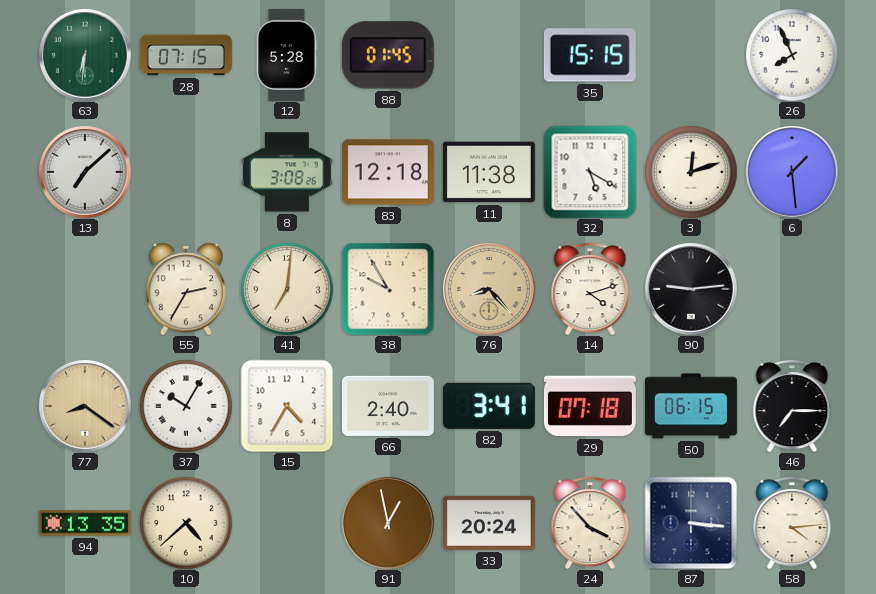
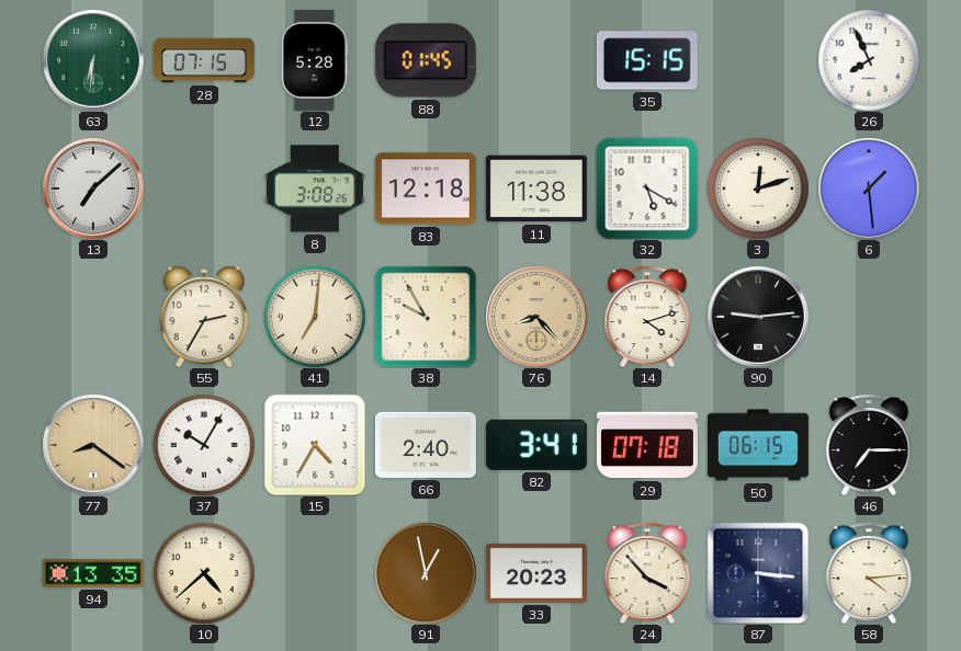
33: 20:24 -> 20:23
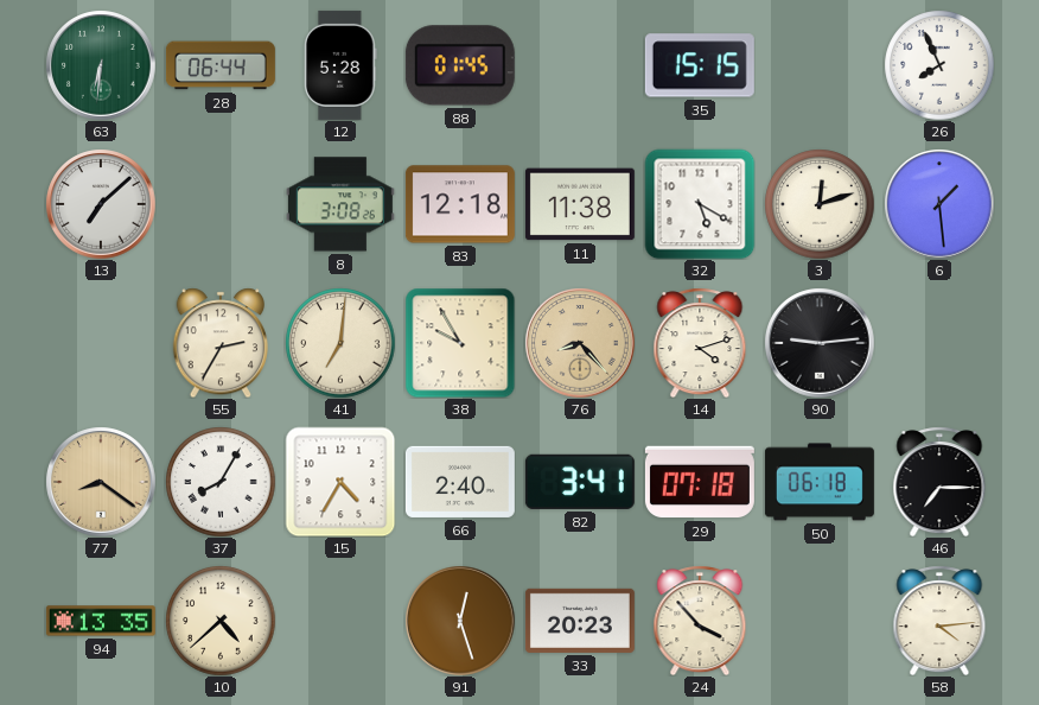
28: 07:15 -> 06:44
37: 10:05 -> 8:05
50: 06:15 -> 06:18
91: 12:58 -> 12:27
87: 3:16 -> none
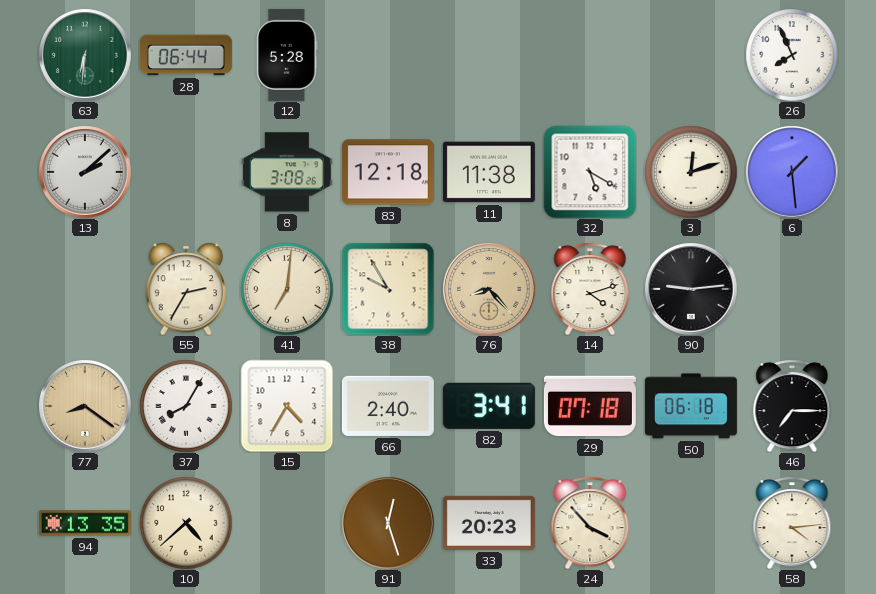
88: 01:45 -> none
35: 15:15 -> none
13: 7:08 -> 2:08
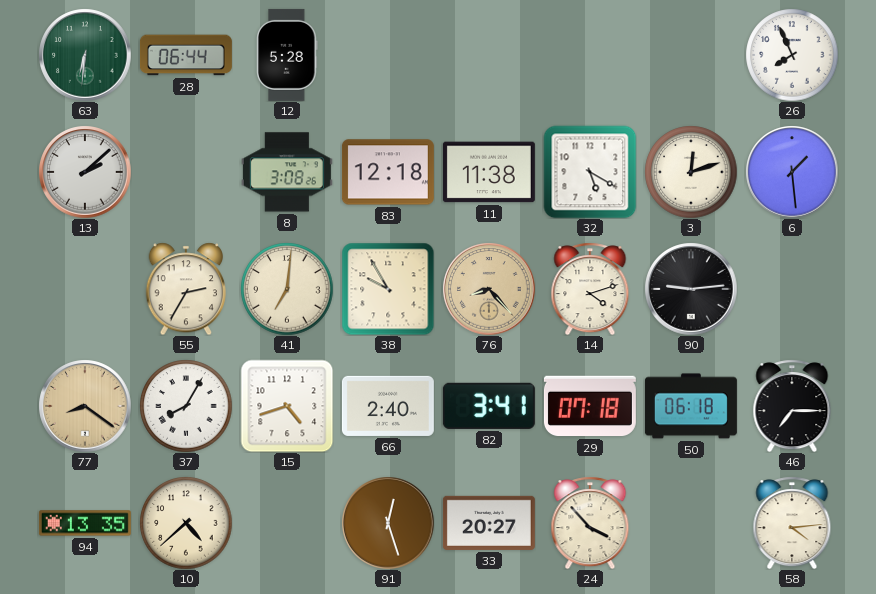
15: 4:35 -> 4:42
33: 20:23 -> 20:27
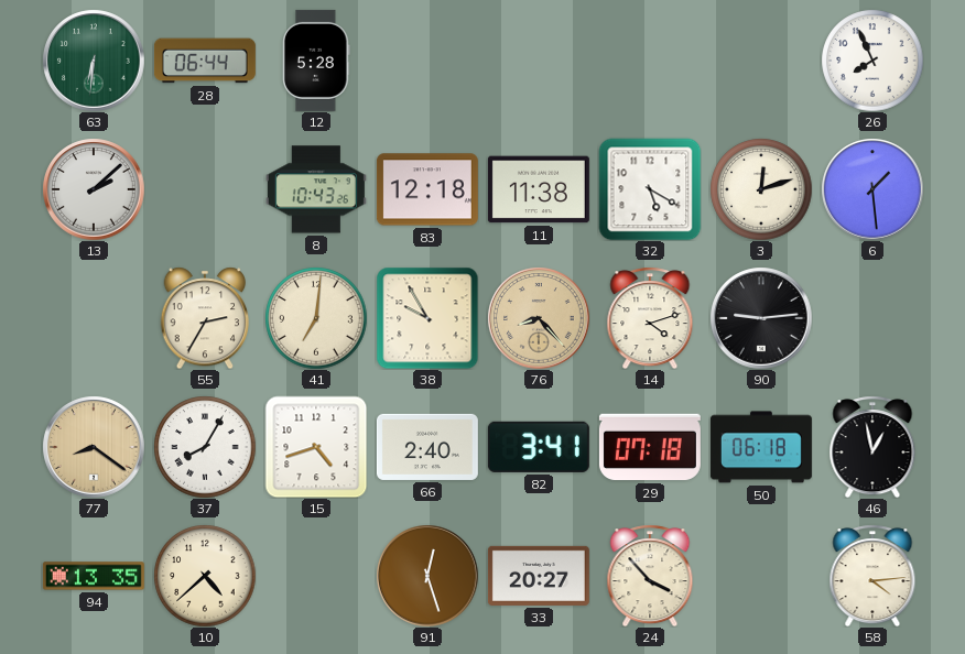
8: 3:08 -> 10:43
46: 7:15 -> 12:58
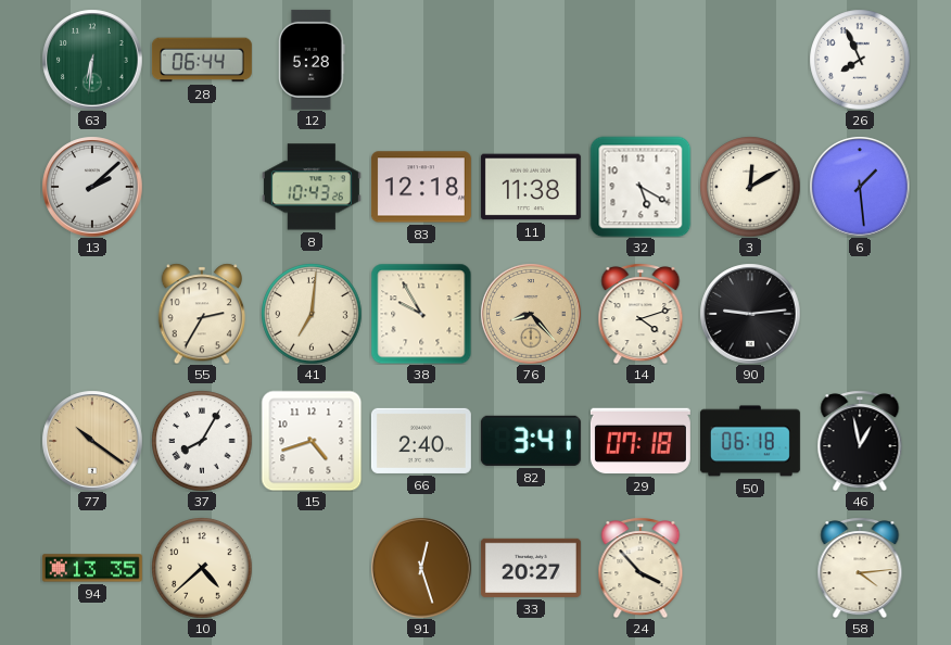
3: 12:12 -> 12:10
77: 8:21 -> 10:21
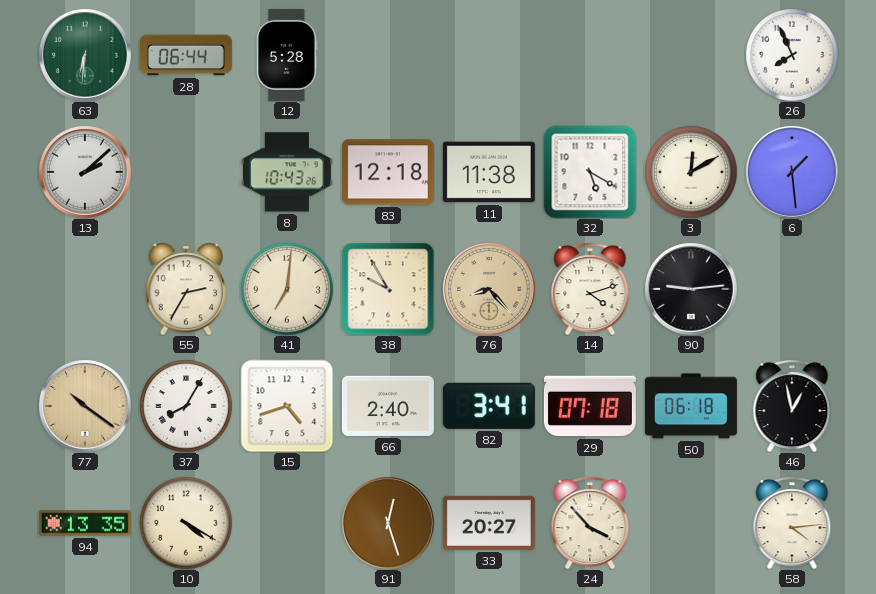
10: 4:38 -> 4:20
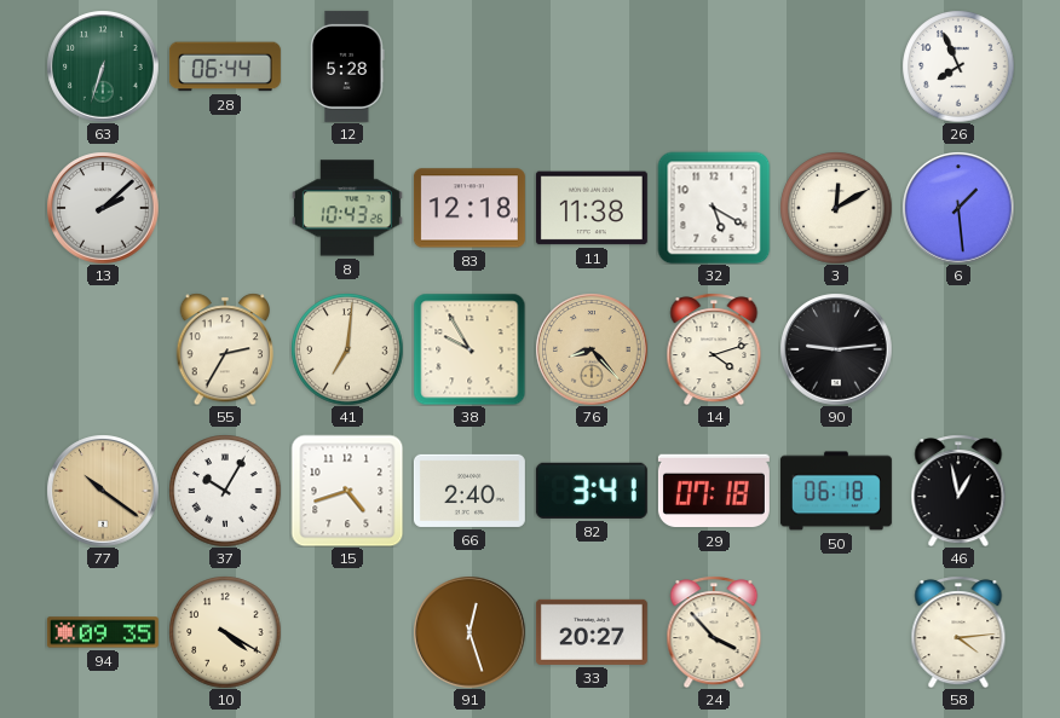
63: 6:31 -> 6:33
37: 8:05 -> 10:05
94: 13:35 -> 09:35
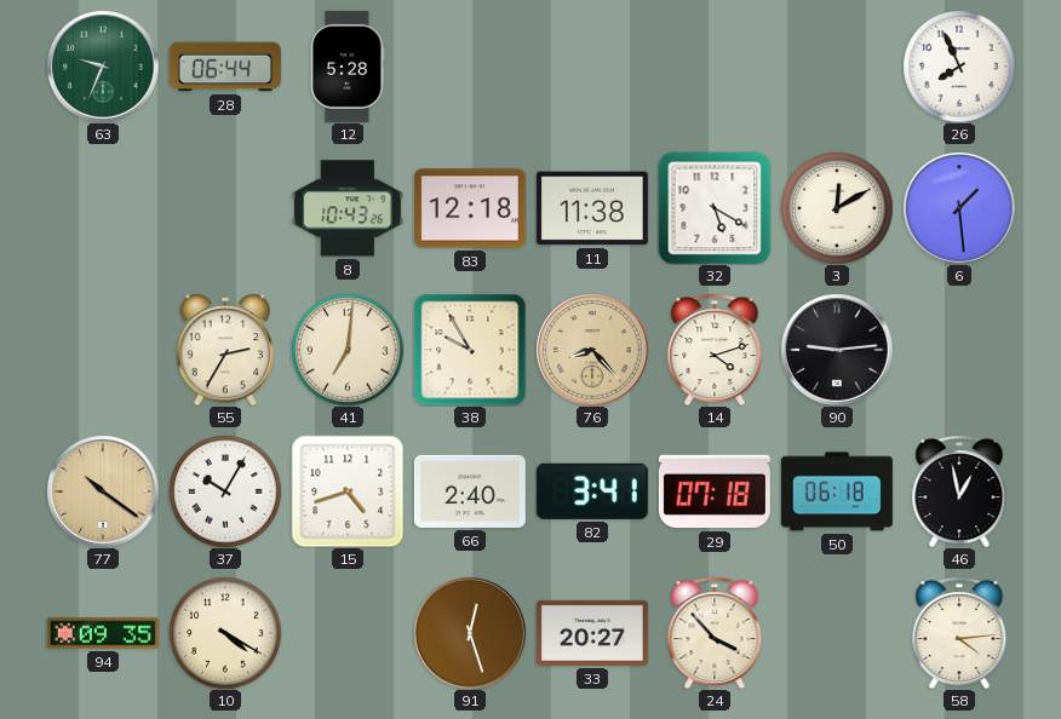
63: 6:33 -> 9:34
13: 2:08 -> none
